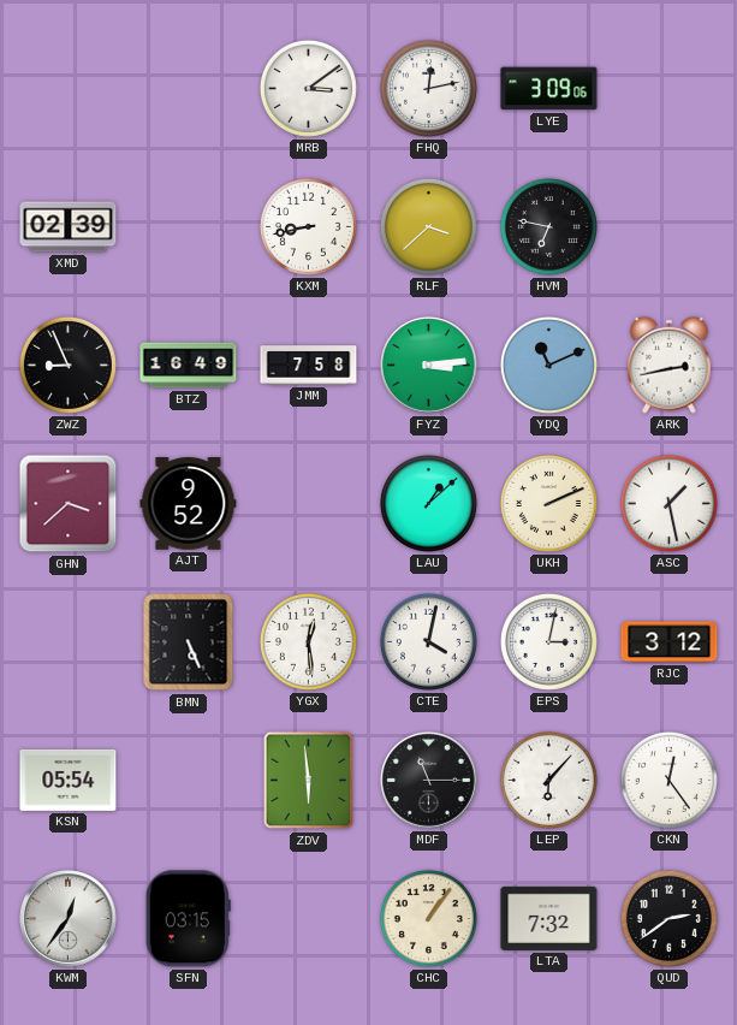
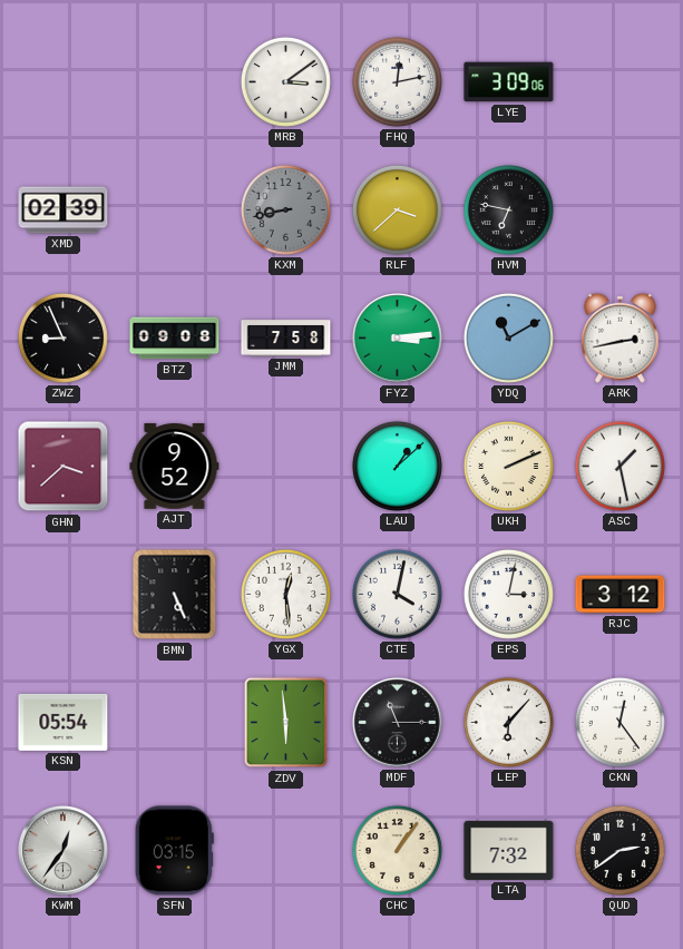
KXM dial: white -> grey
BTZ: 16:49 -> 09:08
YDQ: 11:11 -> 11:10
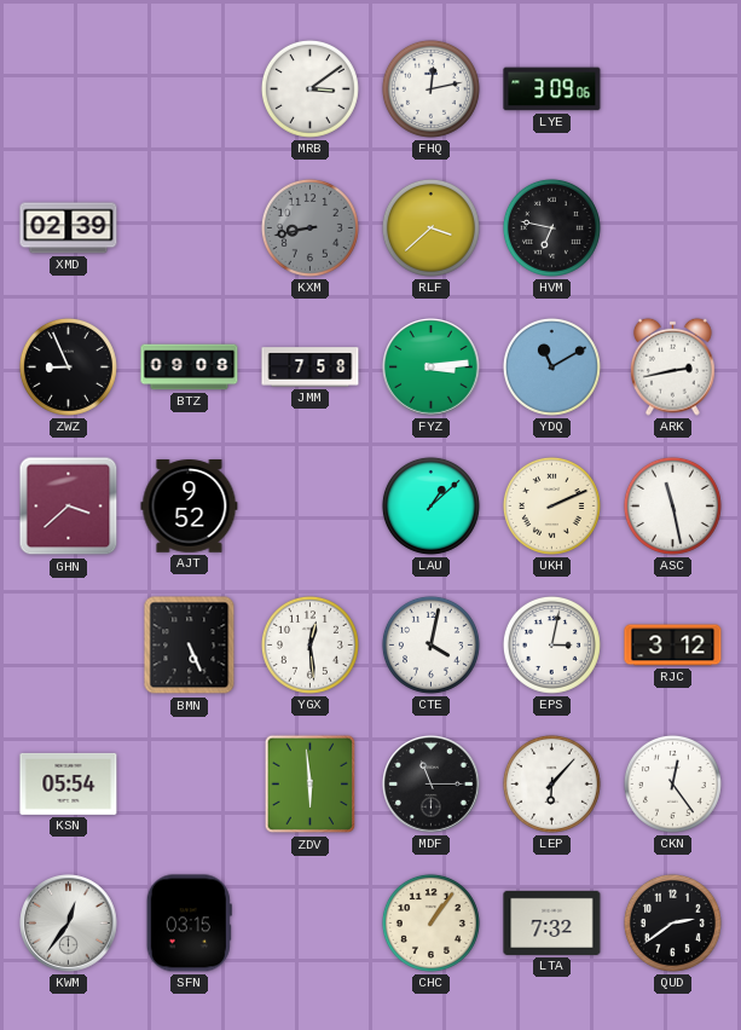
ASC: 1:28 -> 11:28
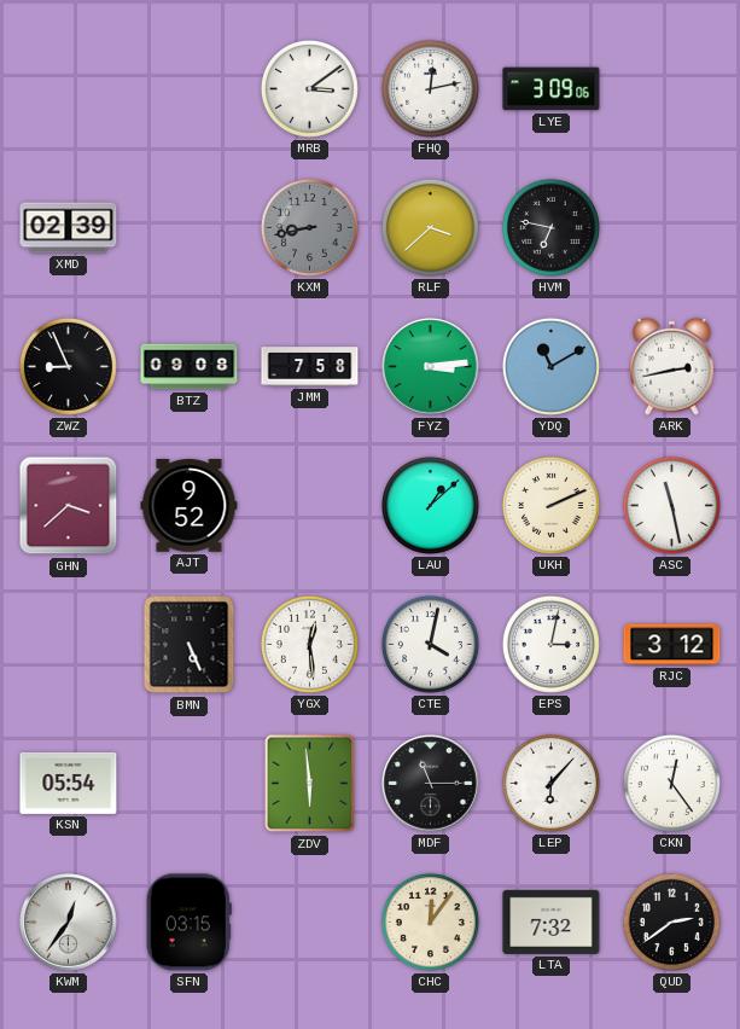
CHC: 1:06 -> 12:06
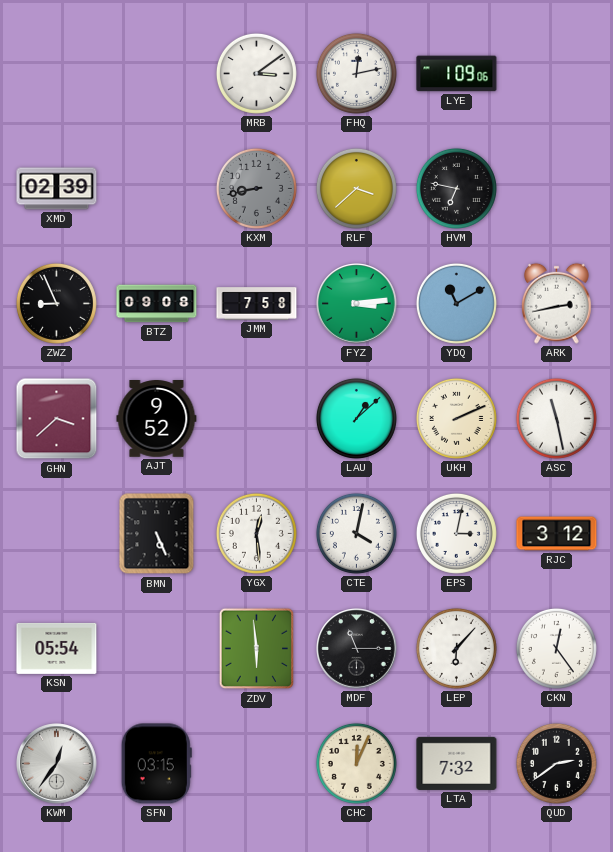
LYE: 3:09 -> 1:09
CHC: 12:06 -> 12:04
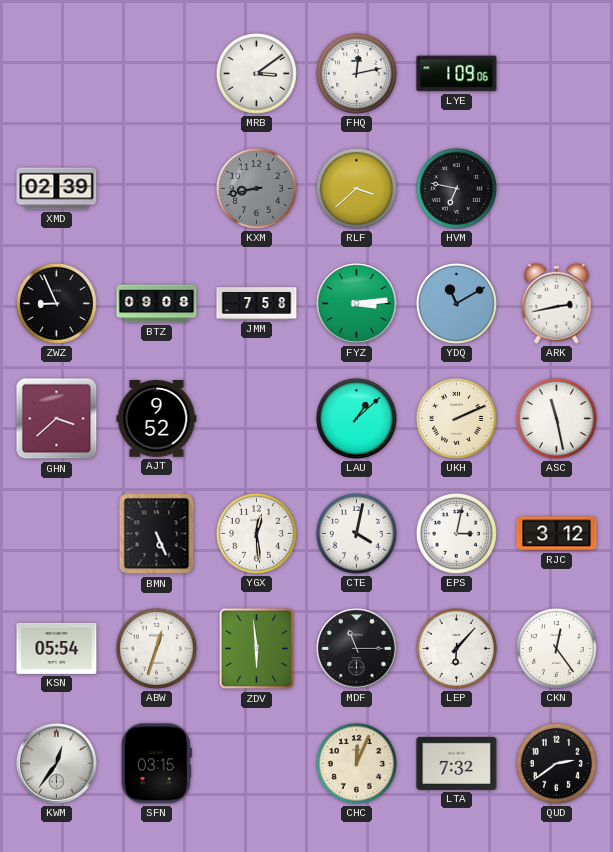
ABW: none -> 12:33
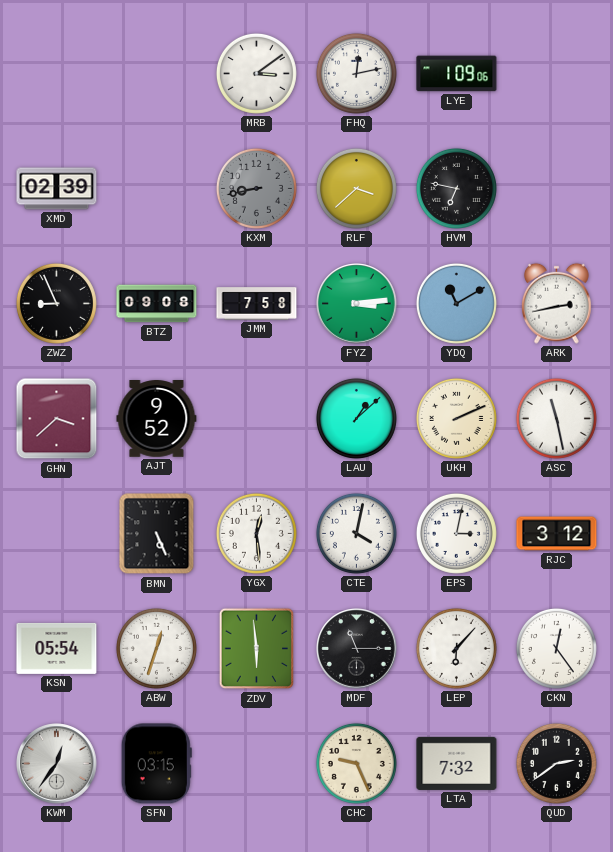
CHC: 12:04 -> 9:26
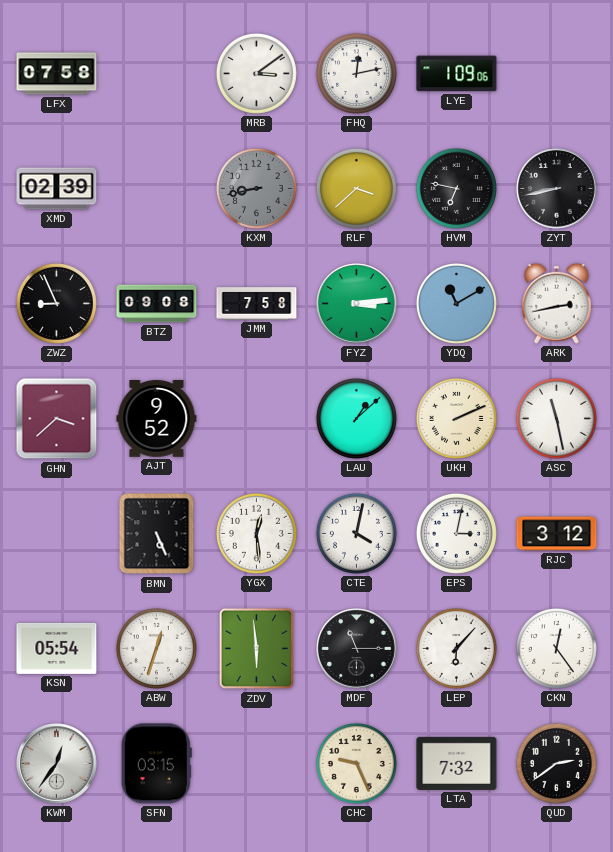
LFX: none -> 07:58
ZYT: none -> 8:43
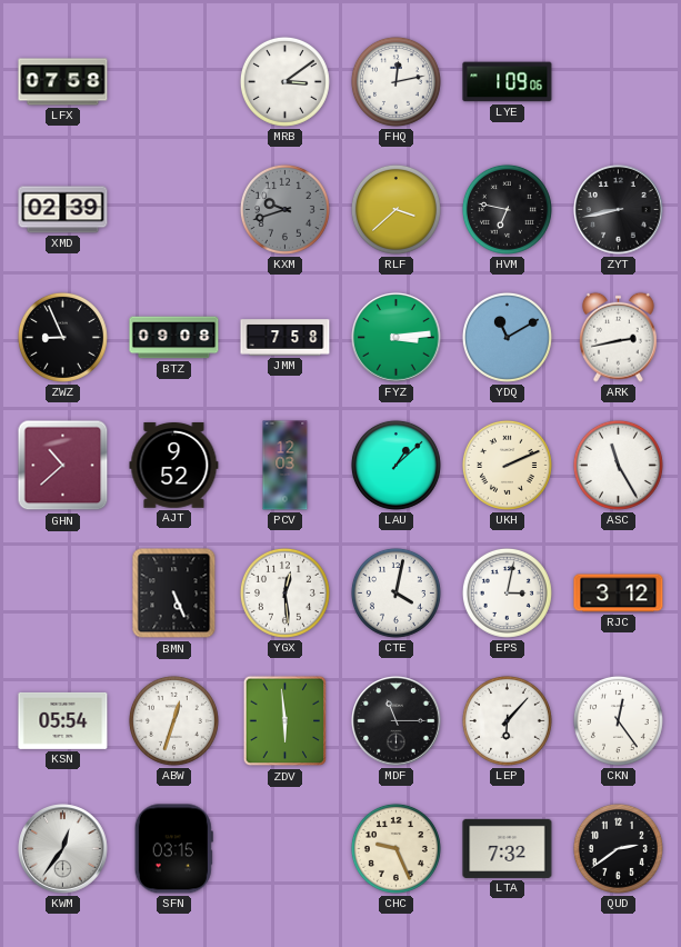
KXM: 8:43 -> 9:42
GHN: 3:38 -> 10:38
PCV: none -> 12:03
ASC: 11:28 -> 11:25
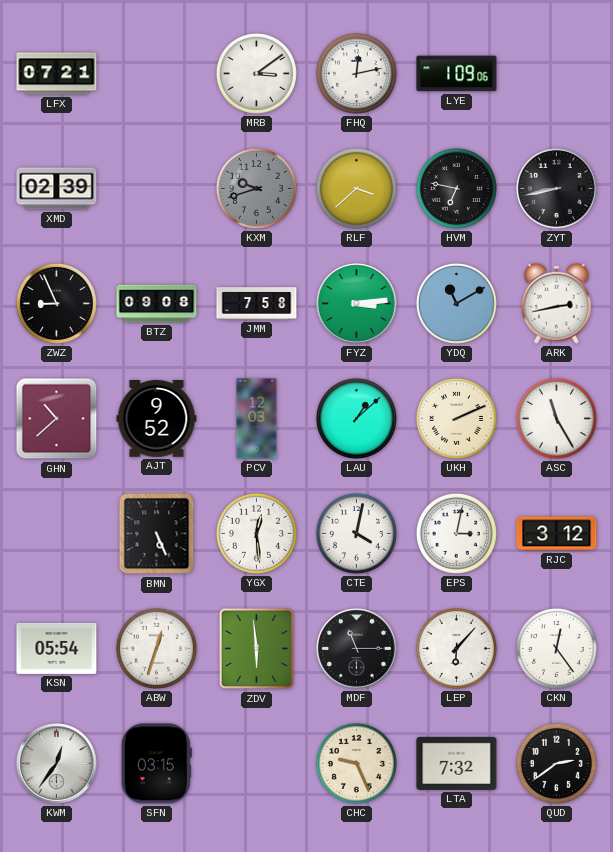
LFX: 07:58 -> 07:21
